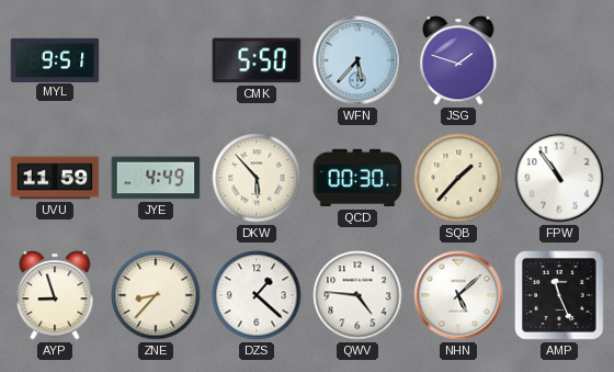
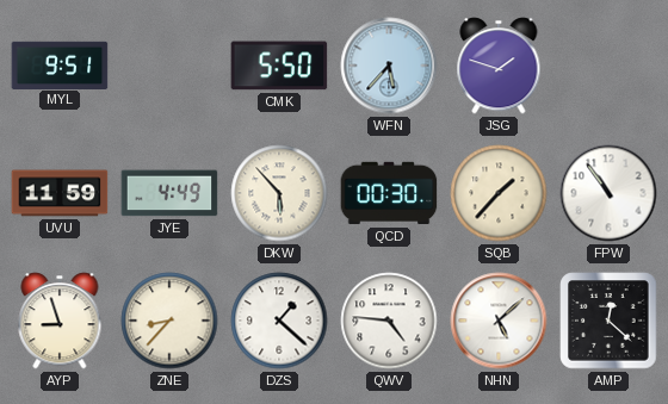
AMP: 11:26 -> 12:22
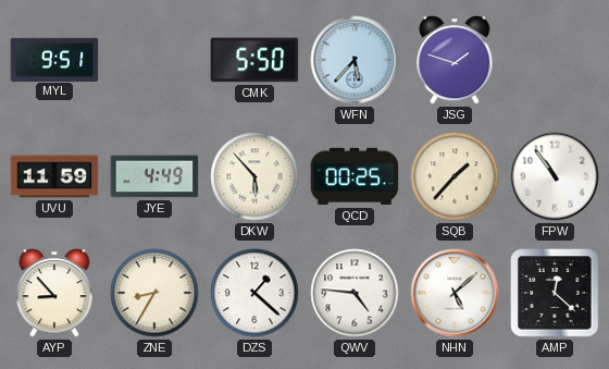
QCD: 00:30 -> 00:25
AYP: 8:57 -> 8:53
ZNE: 8:37 -> 8:35
